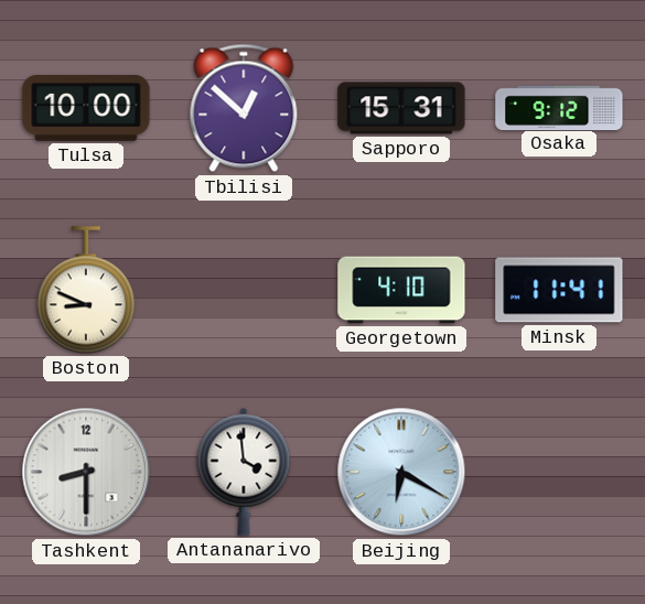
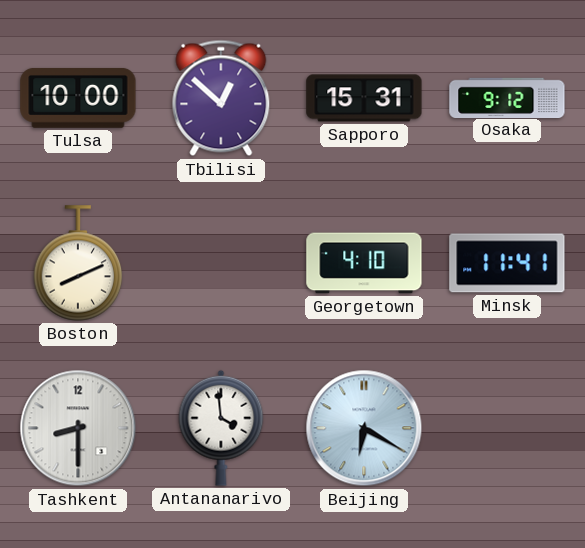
Boston: 8:49 -> 8:11
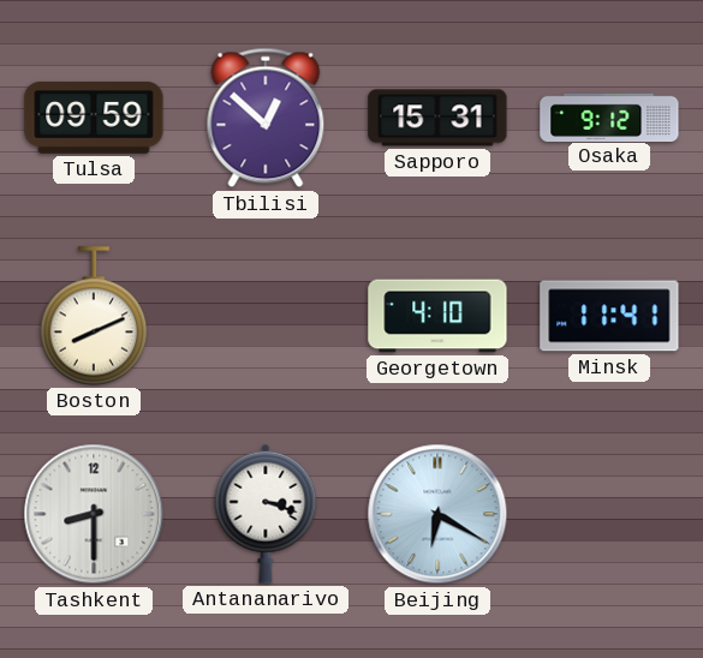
Tulsa: 10:00 -> 09:59
Antananarivo: 3:59 -> 3:18
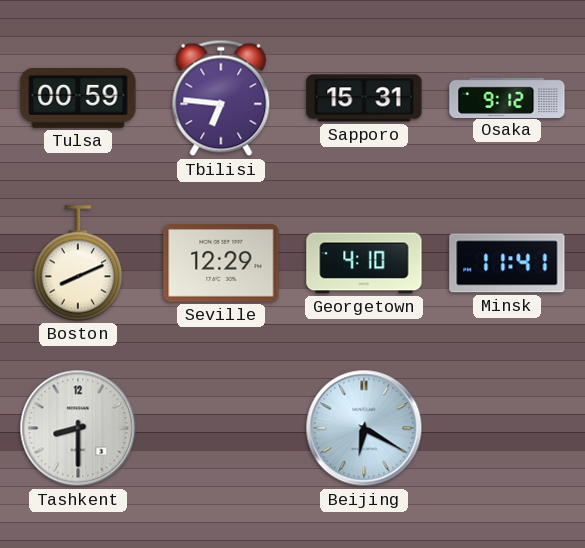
Tulsa: 09:59 -> 00:59
Tbilisi: 12:52 -> 6:46
Seville: none -> 12:29
Antananarivo: 3:18 -> none
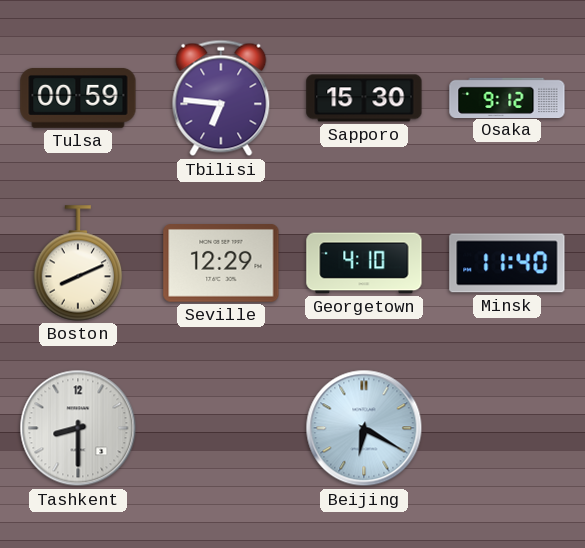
Sapporo: 15:31 -> 15:30
Minsk: 11:41 -> 11:40
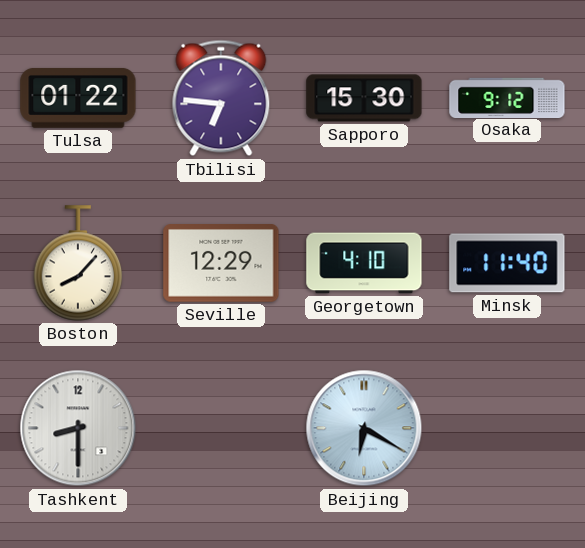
Tulsa: 00:59 -> 01:22
Boston: 8:11 -> 8:07
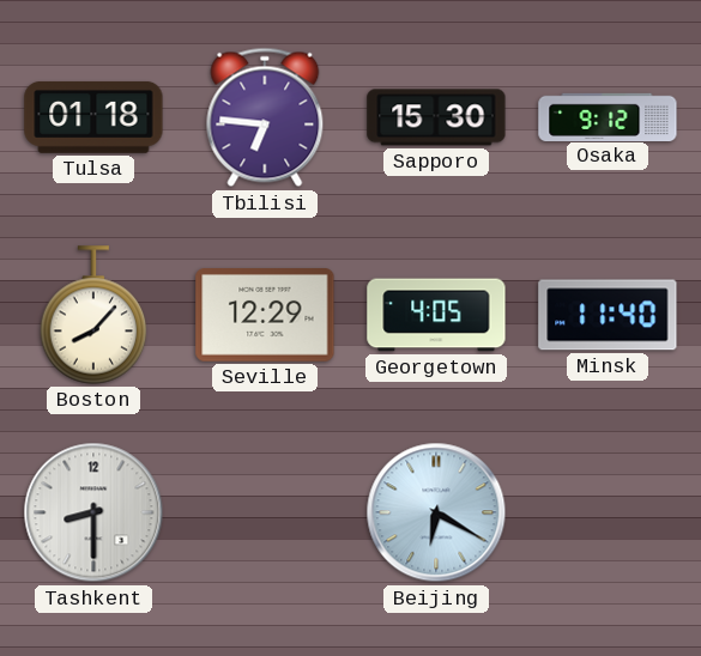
Tulsa: 01:22 -> 01:18
Georgetown: 4:10 -> 4:05
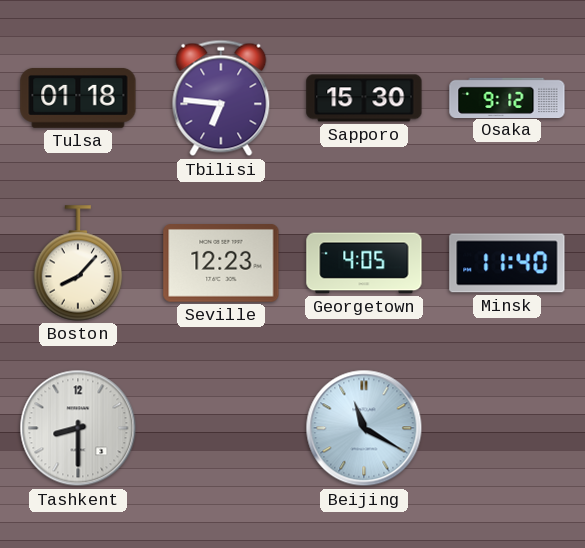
Seville: 12:29 -> 12:23
Beijing: 6:20 -> 11:20
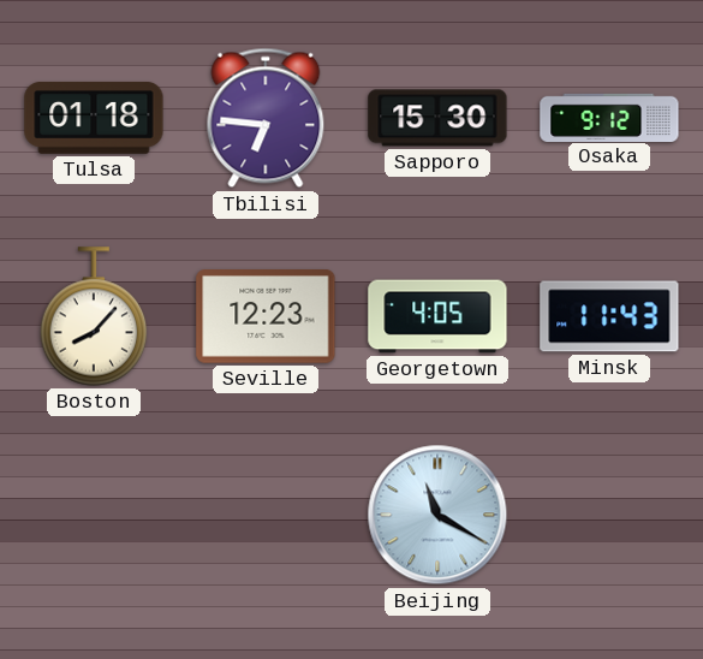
Minsk: 11:40 -> 11:43
Tashkent: 8:30 -> none
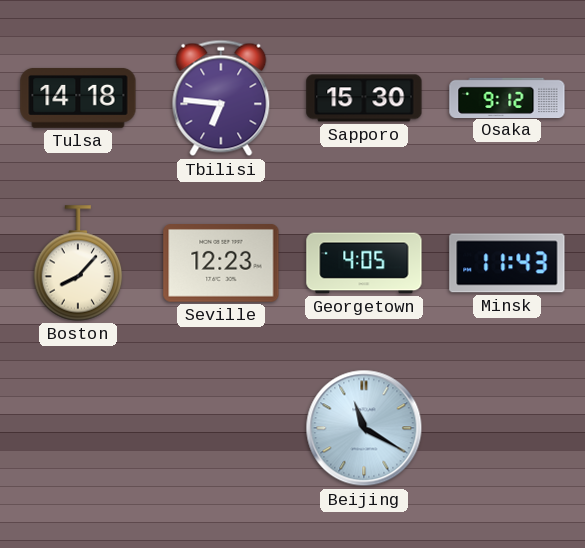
Tulsa: 01:18 -> 14:18
